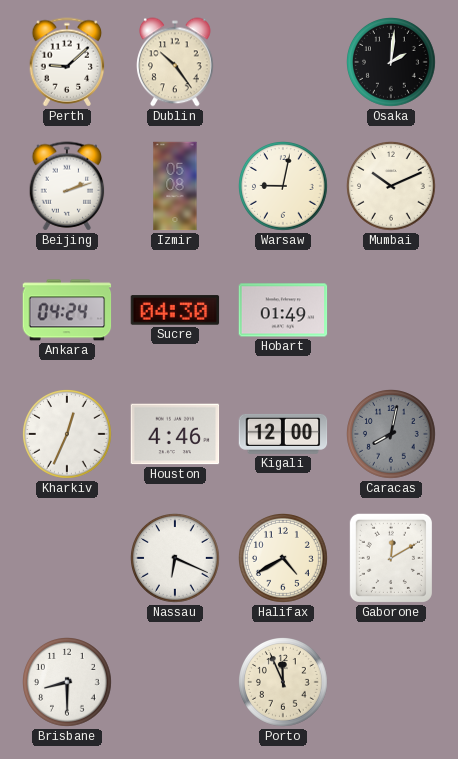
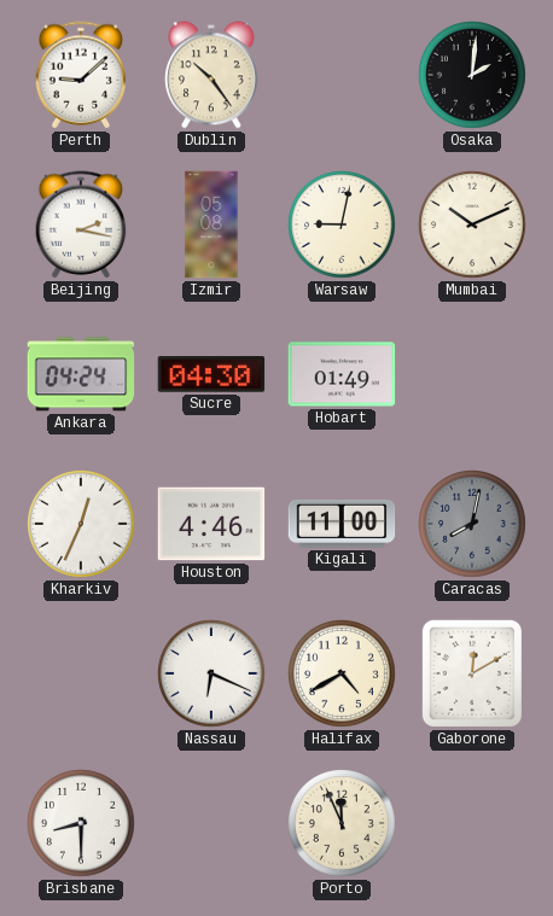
Beijing: 2:12 -> 2:17
Kigali: 12:00 -> 11:00
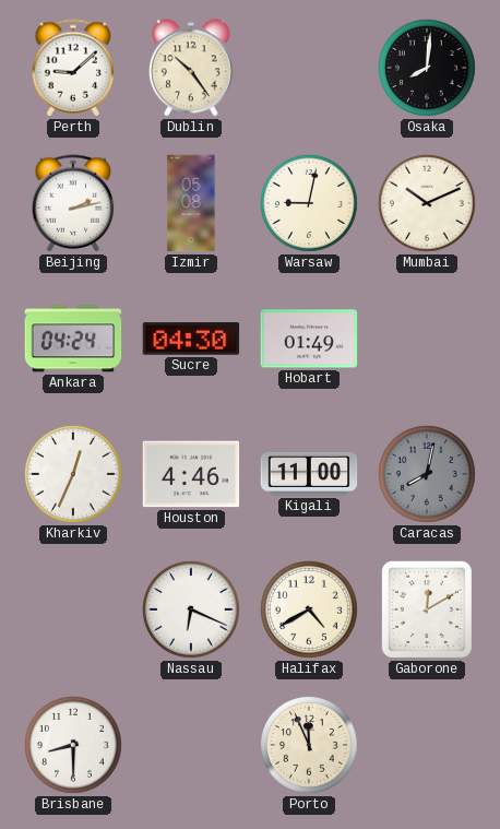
Osaka: 2:01 -> 8:01
Beijing: 2:17 -> 2:13
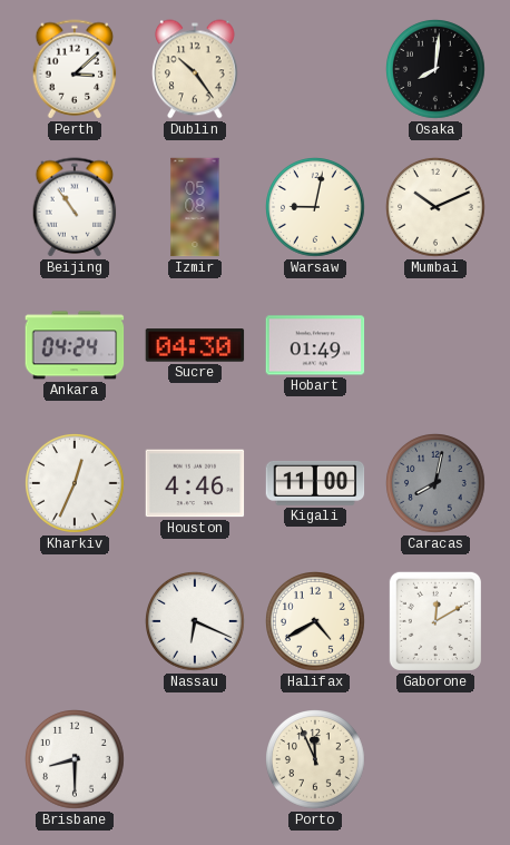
Perth: 9:08 -> 3:08
Beijing: 2:13 -> 10:54
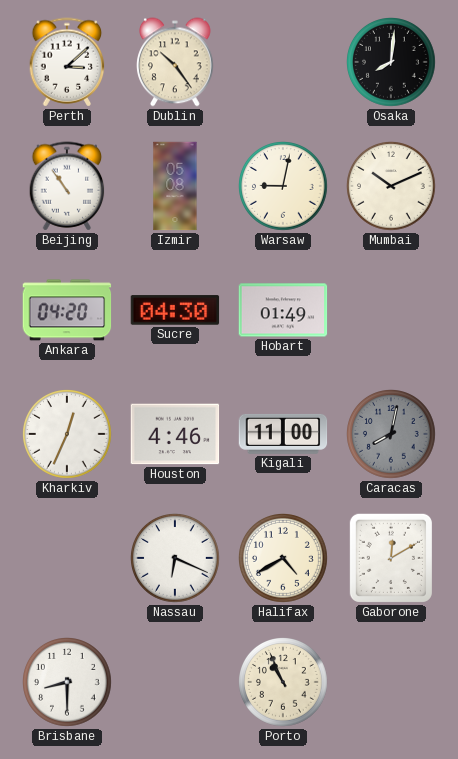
Ankara: 04:24 -> 04:20
Porto: 11:56 -> 10:56
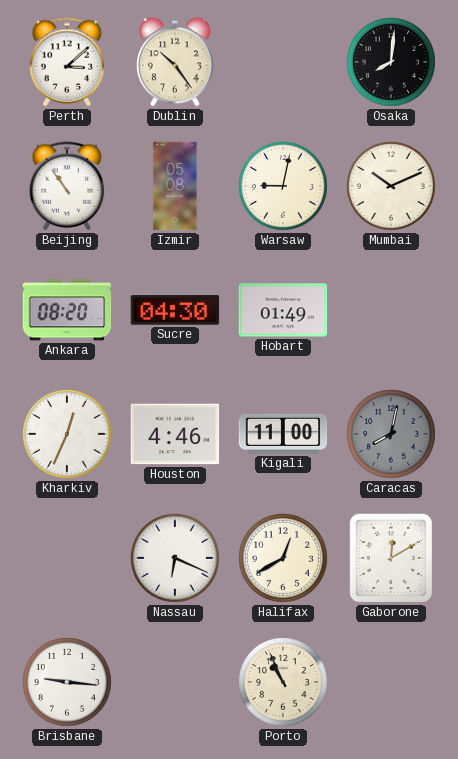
Ankara: 04:20 -> 08:20
Halifax: 4:40 -> 12:40
Brisbane: 8:30 -> 9:16
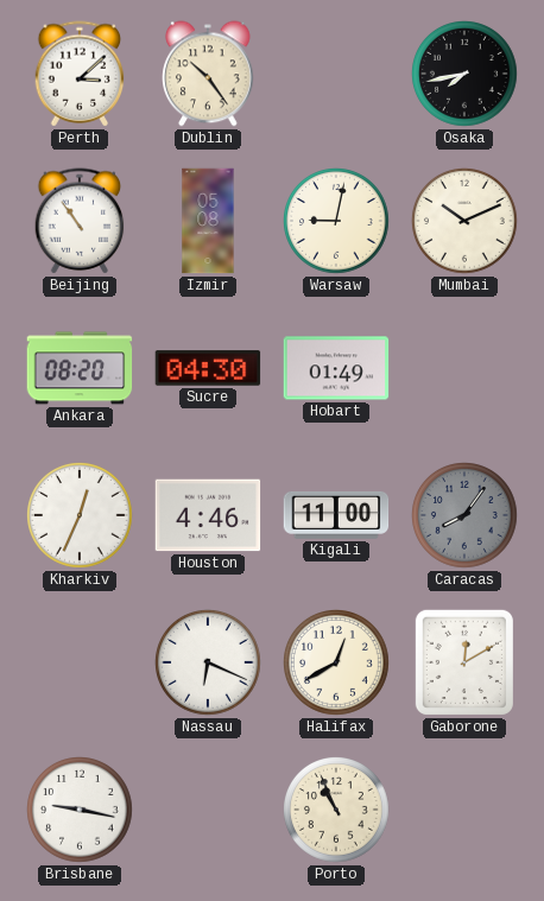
Osaka: 8:01 -> 7:43
Caracas: 8:02 -> 8:06
Brisbane: 9:16 -> 9:17
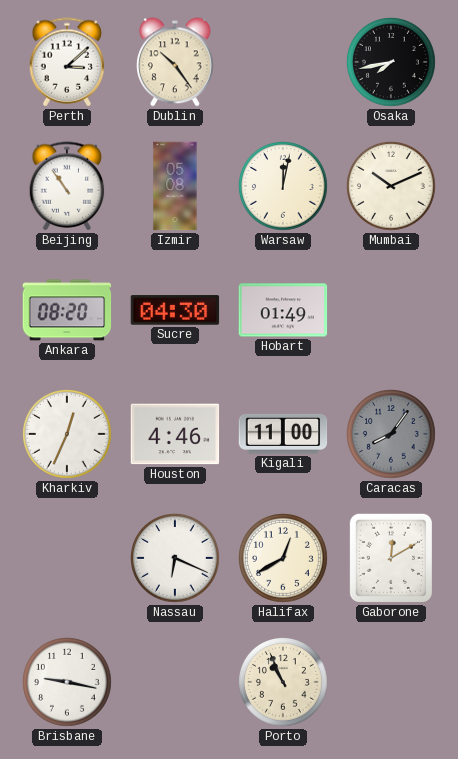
Warsaw: 9:02 -> 12:02
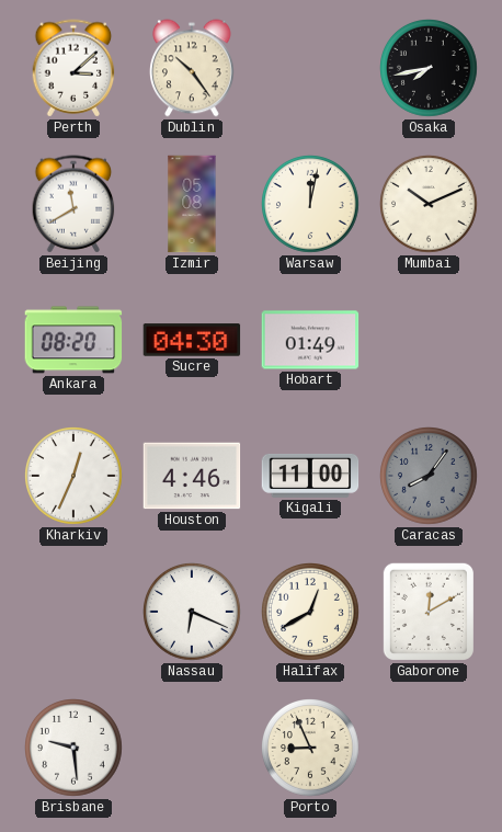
Beijing: 10:54 -> 11:40
Brisbane: 9:17 -> 9:29
Porto: 10:56 -> 8:56
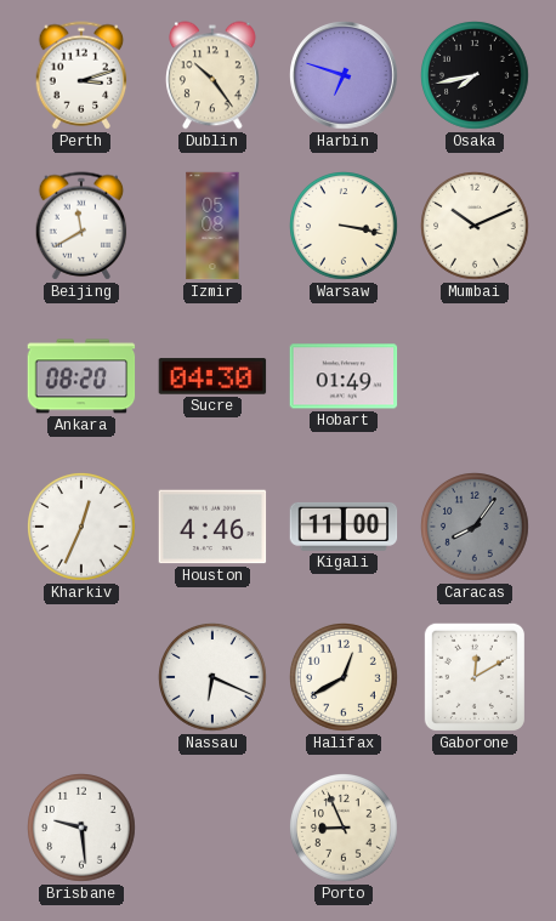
Perth: 3:08 -> 3:12
Harbin: none -> 6:48
Warsaw: 12:02 -> 3:17
